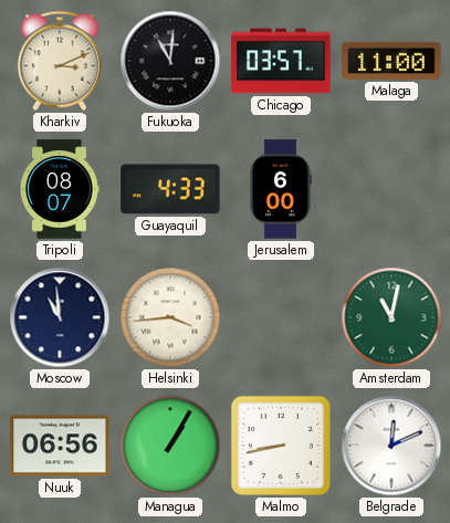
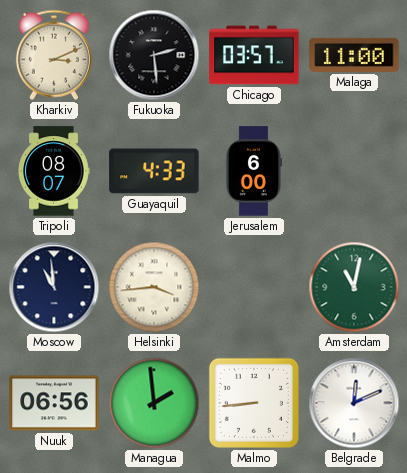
Fukuoka: 11:01 -> 2:29
Managua: 1:05 -> 1:59
Malmo: 8:43 -> 8:44
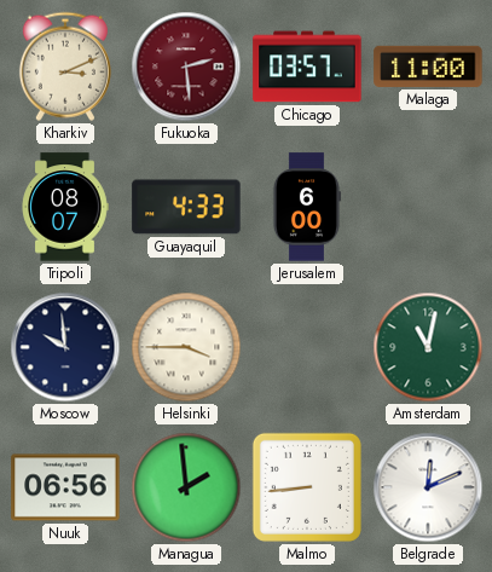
Fukuoka dial: black -> burgundy
Moscow: 10:59 -> 9:59
Helsinki: 3:44 -> 3:45
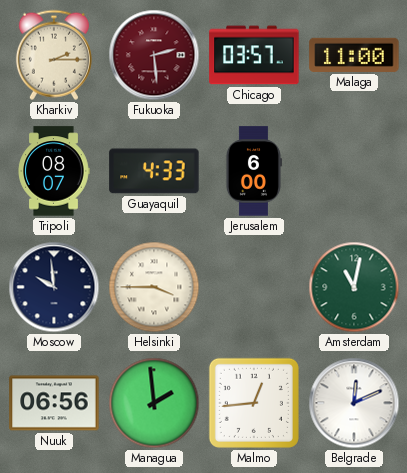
Kharkiv: 3:11 -> 2:15
Malmo: 8:44 -> 12:44
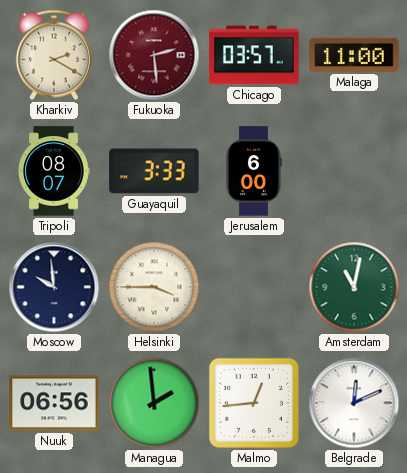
Kharkiv: 2:15 -> 2:20
Guayaquil: 4:33 -> 3:33
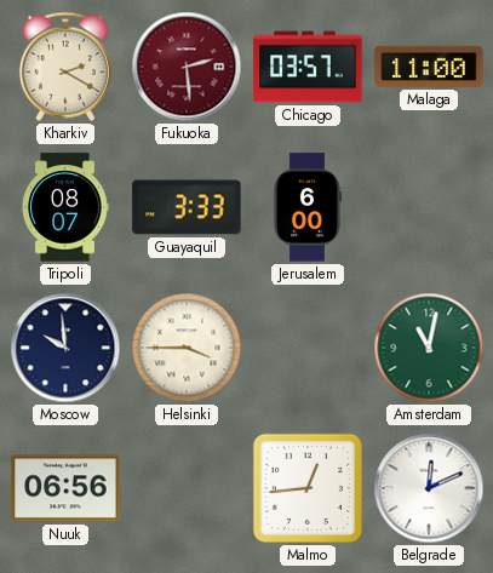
Managua: 1:59 -> none
